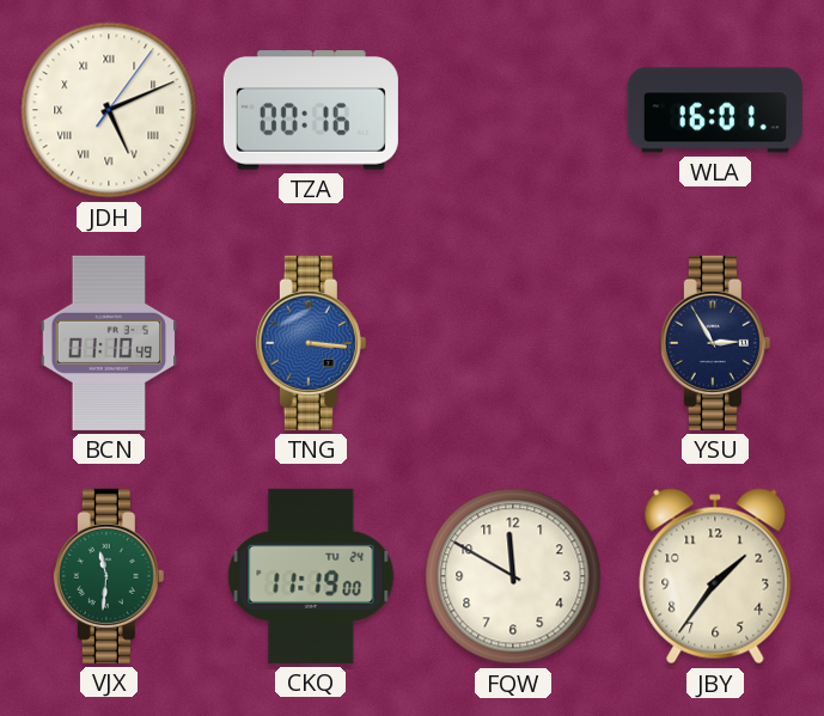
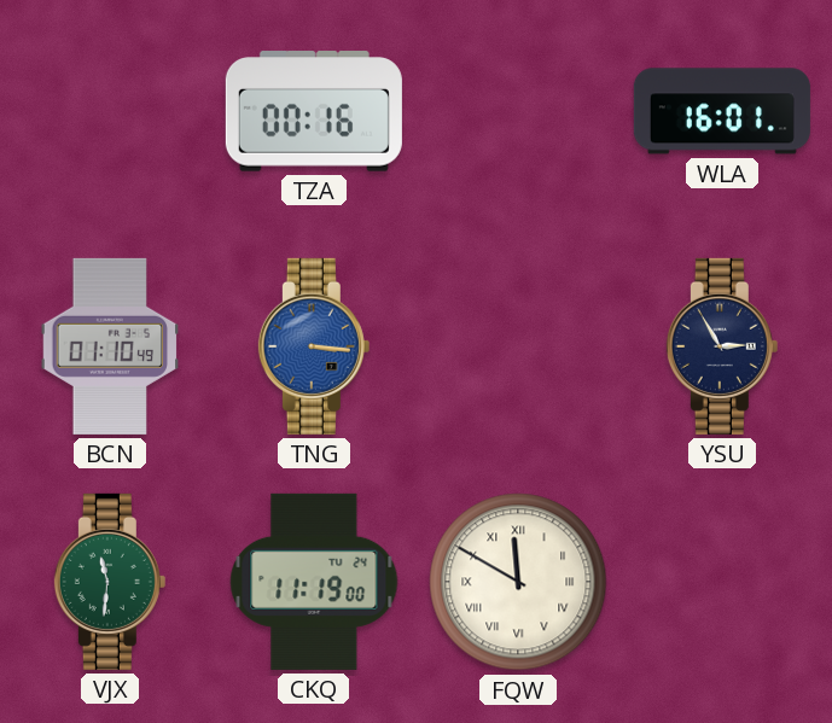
JDH: 5:11 -> none
FQW numerals: Arabic -> Roman
JBY: 1:36 -> none
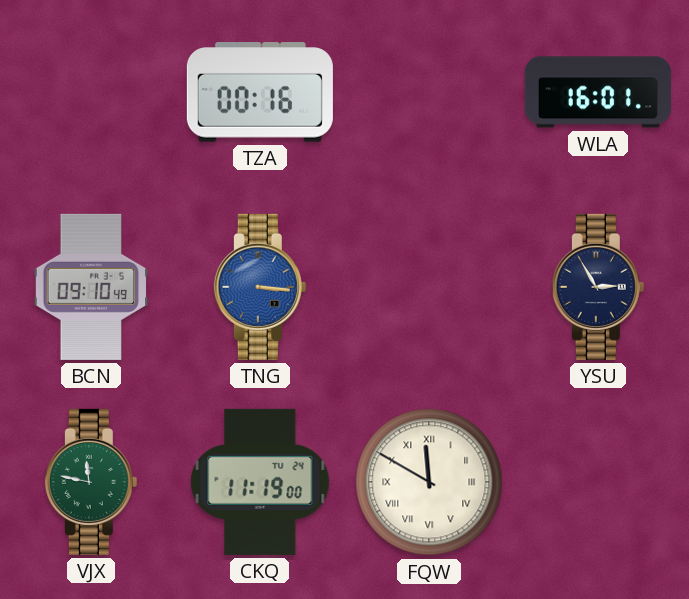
BCN: 01:10 -> 09:10
VJX: 11:31 -> 11:47
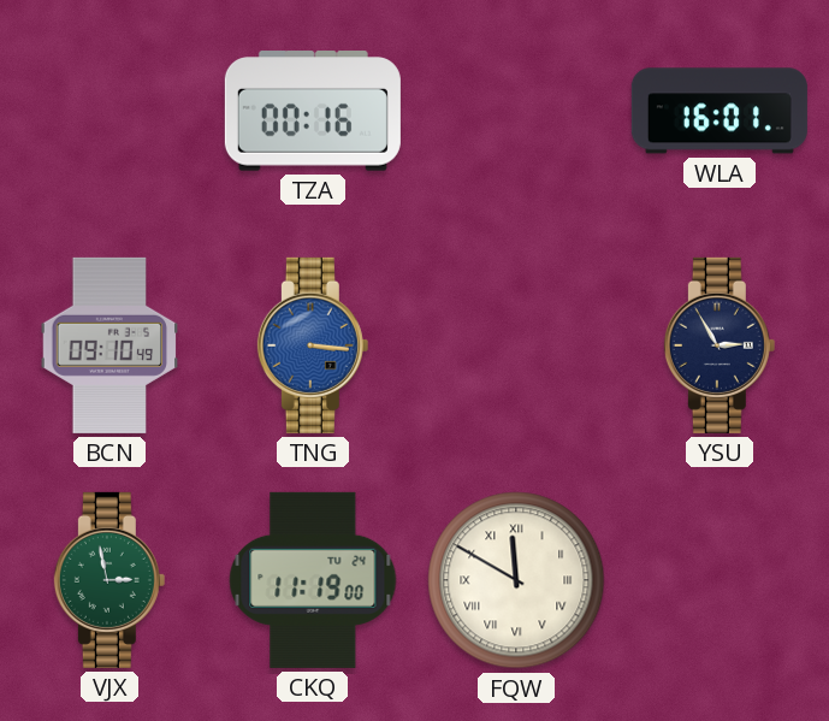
VJX: 11:47 -> 2:58
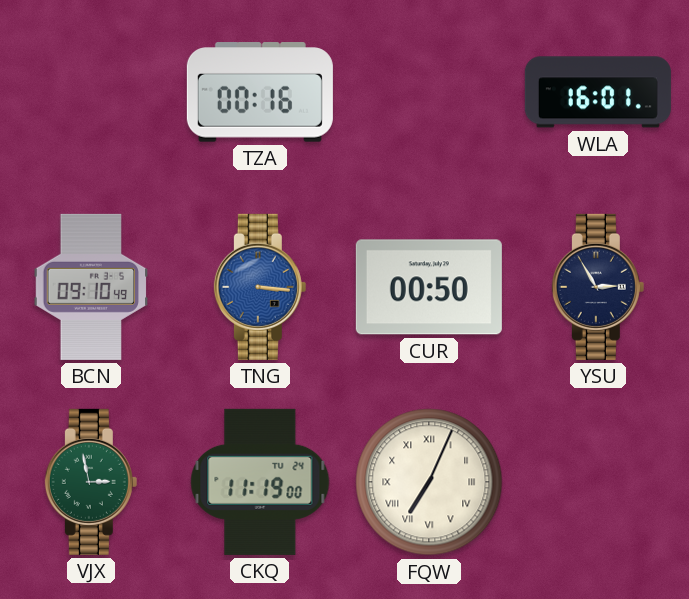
CUR: none -> 00:50
FQW: 11:50 -> 7:04
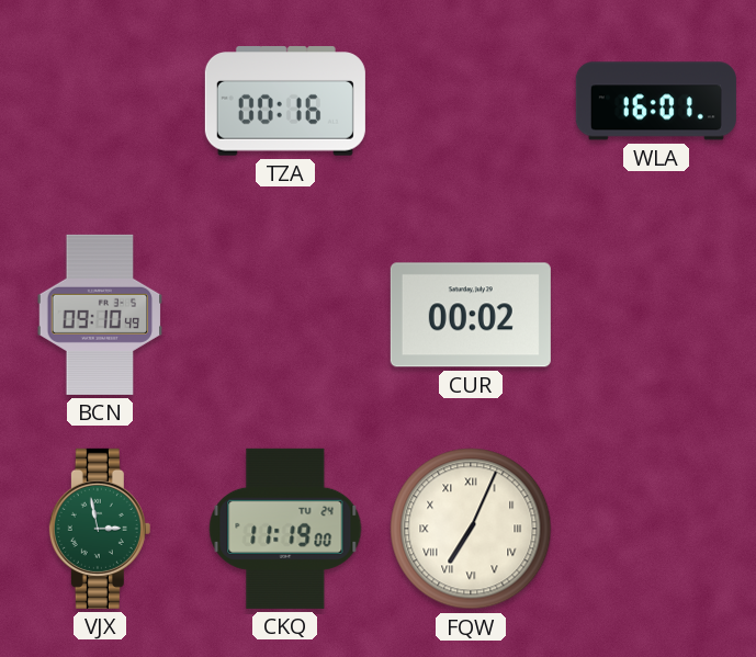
TNG: 3:16 -> none
CUR: 00:50 -> 00:02
YSU: 2:55 -> none
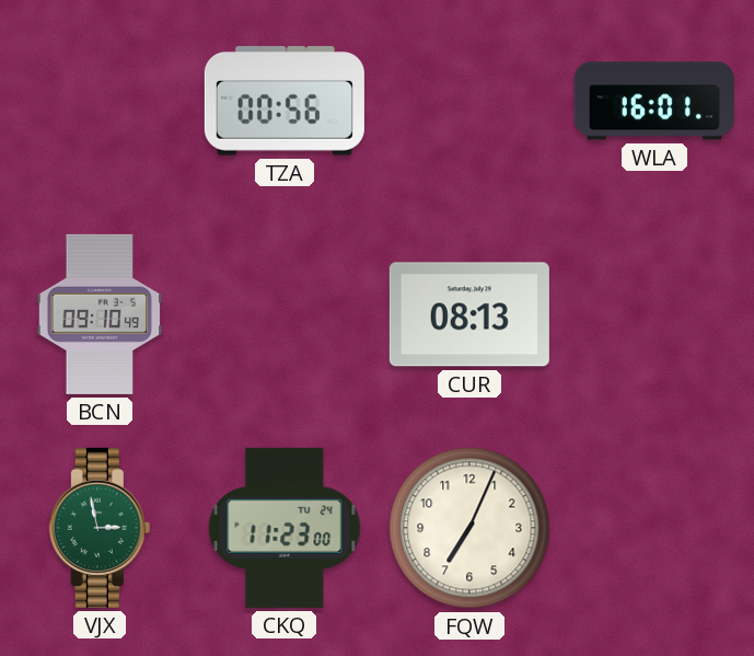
TZA: 00:16 -> 00:56
CUR: 00:02 -> 08:13
CKQ: 11:19 -> 11:23
FQW numerals: Roman -> Arabic
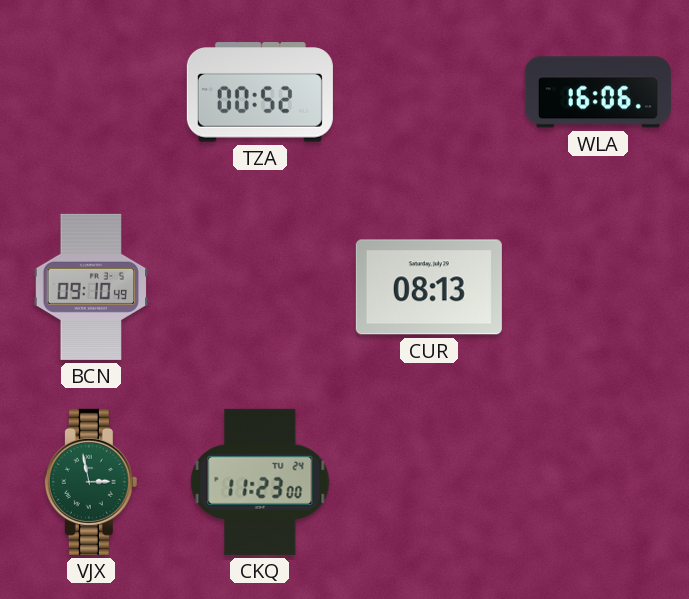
TZA: 00:56 -> 00:52
WLA: 16:01 -> 16:06
FQW: 7:04 -> none
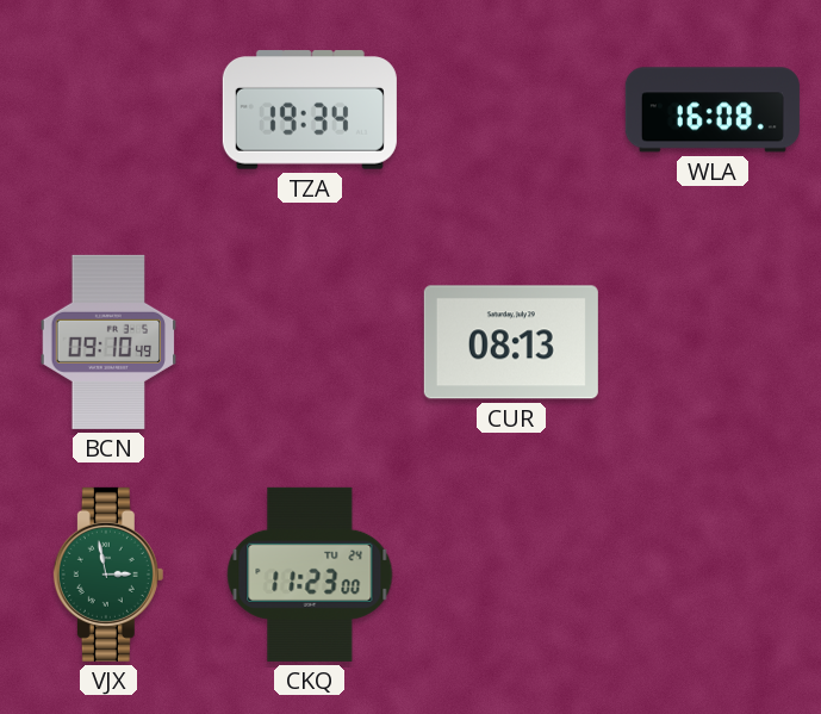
TZA: 00:52 -> 19:34
WLA: 16:06 -> 16:08
